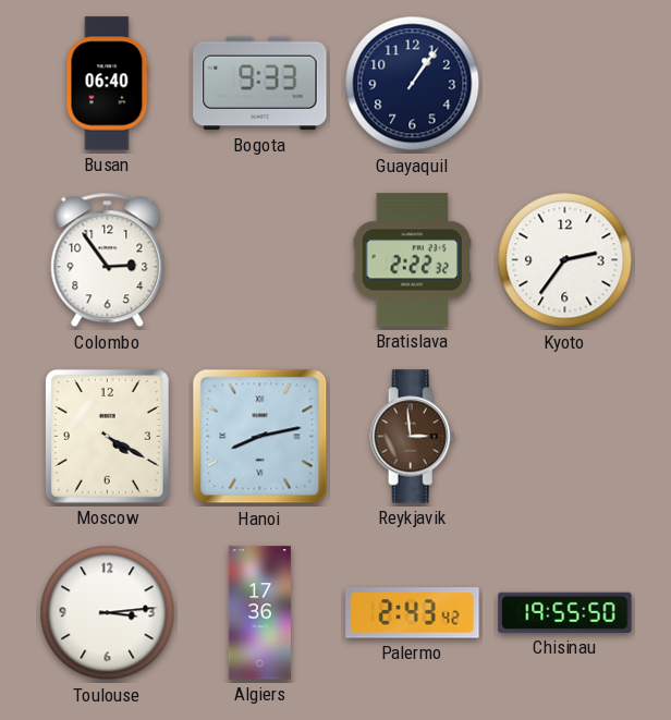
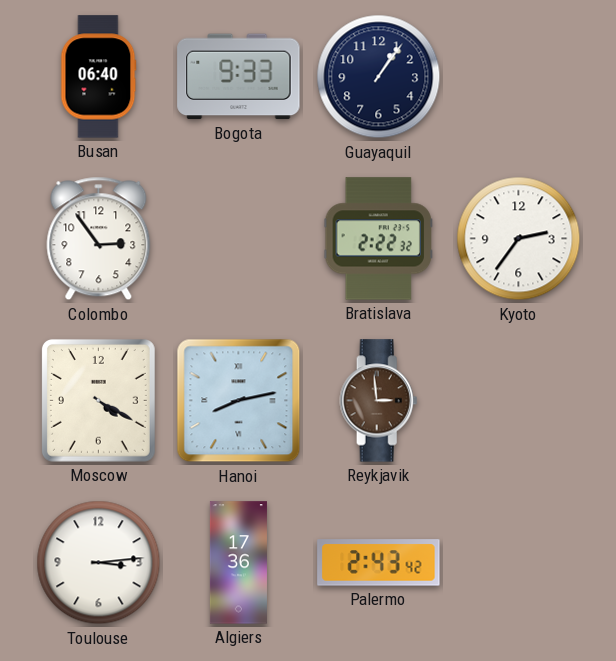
Chisinau: 19:55 -> none
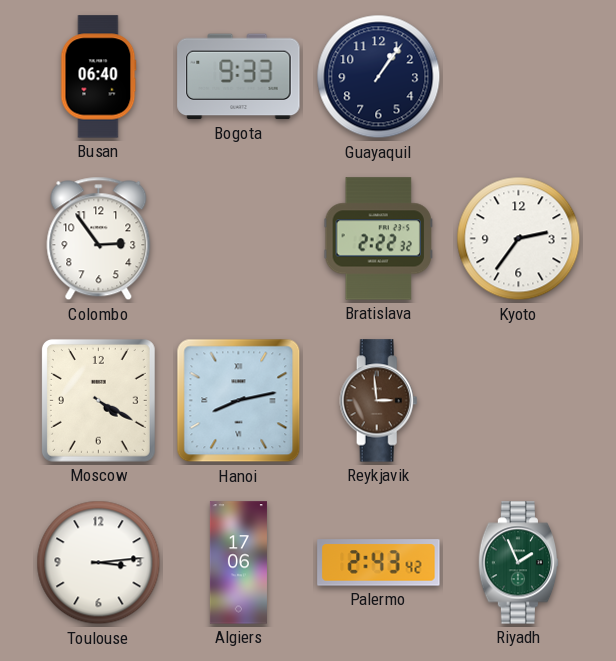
Algiers: 17:36 -> 17:06
Riyadh: none -> 1:56
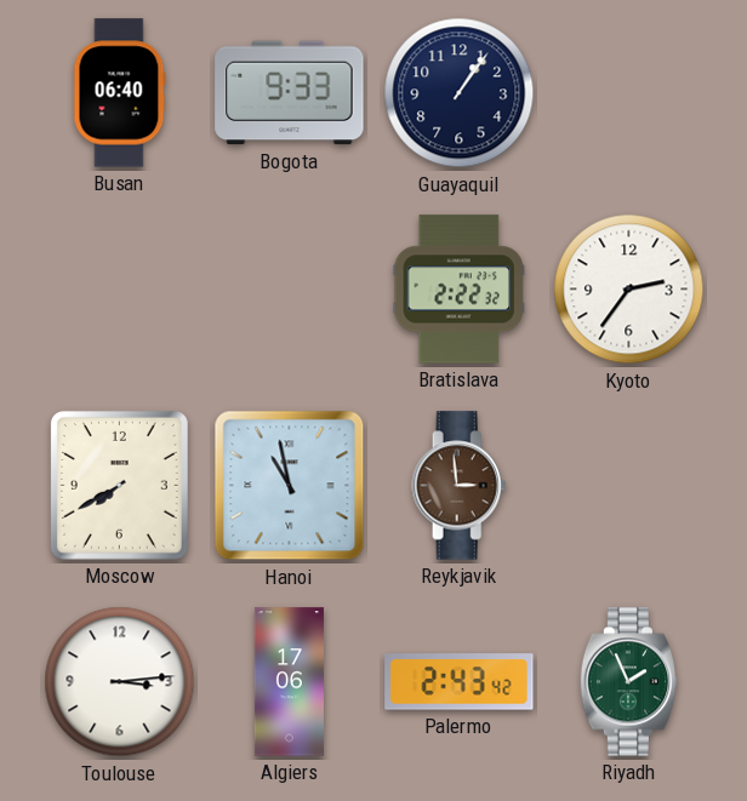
Colombo: 2:54 -> none
Moscow: 4:20 -> 7:40
Hanoi: 8:13 -> 10:58
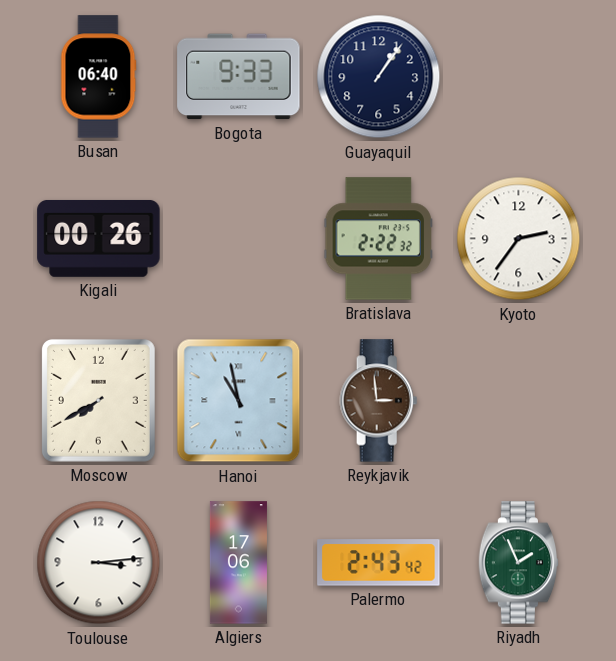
Kigali: none -> 00:26
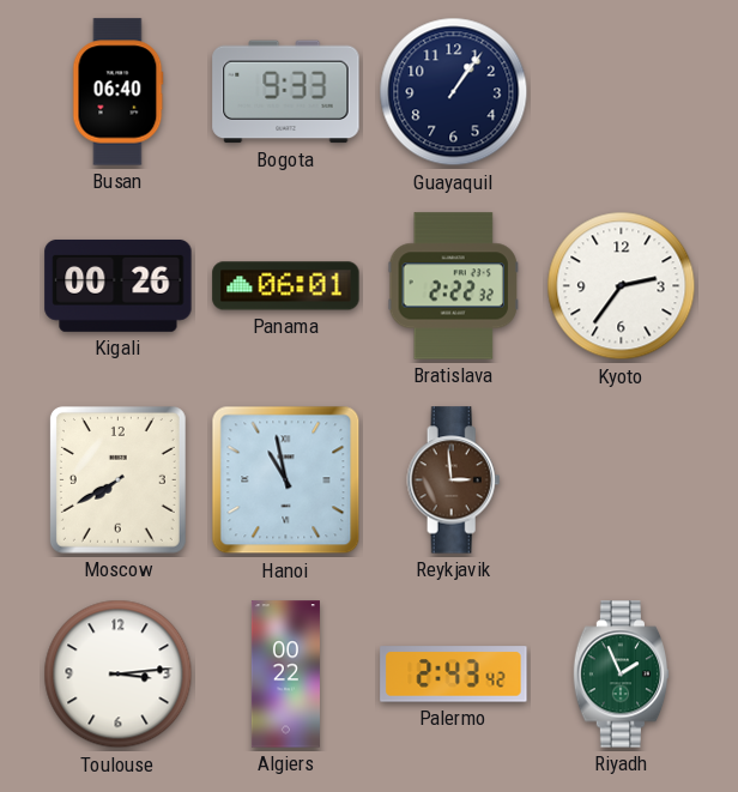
Panama: none -> 06:01
Algiers: 17:06 -> 00:22
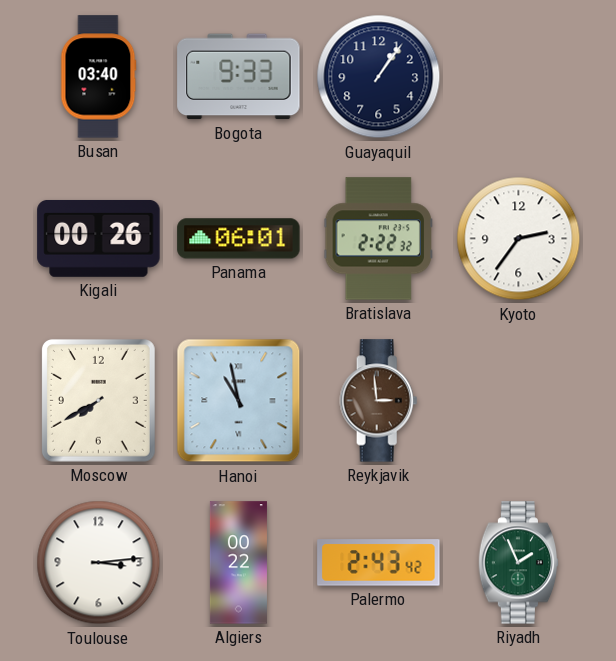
Busan: 06:40 -> 03:40
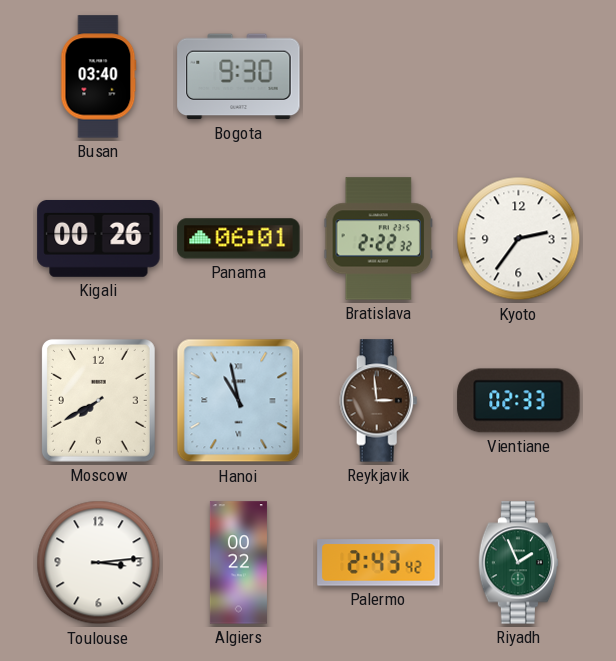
Bogota: 9:33 -> 9:30
Guayaquil: 1:06 -> none
Vientiane: none -> 02:33
